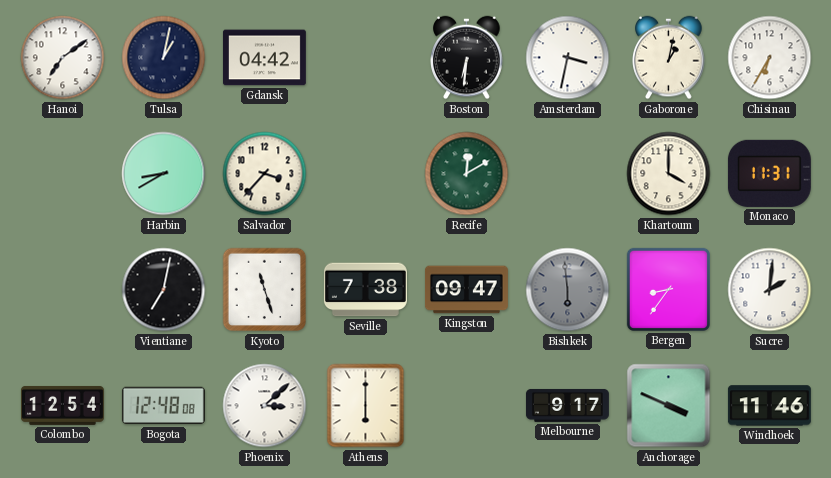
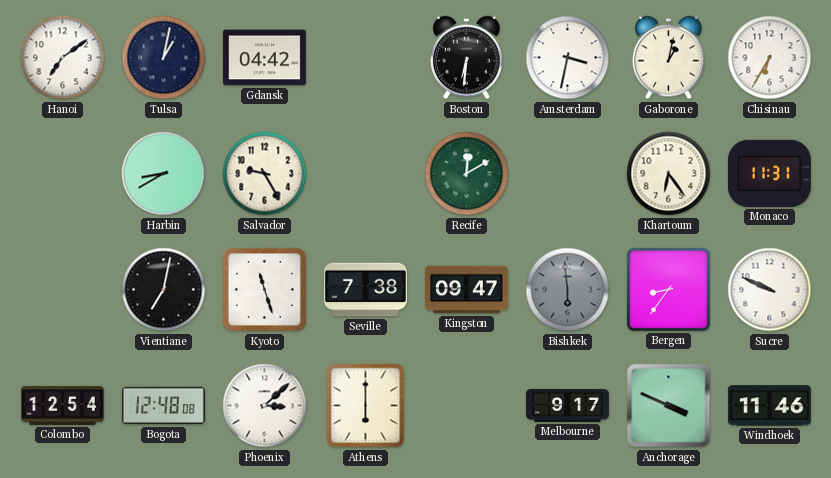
Salvador: 3:37 -> 9:25
Khartoum: 4:00 -> 6:24
Sucre: 2:01 -> 9:49
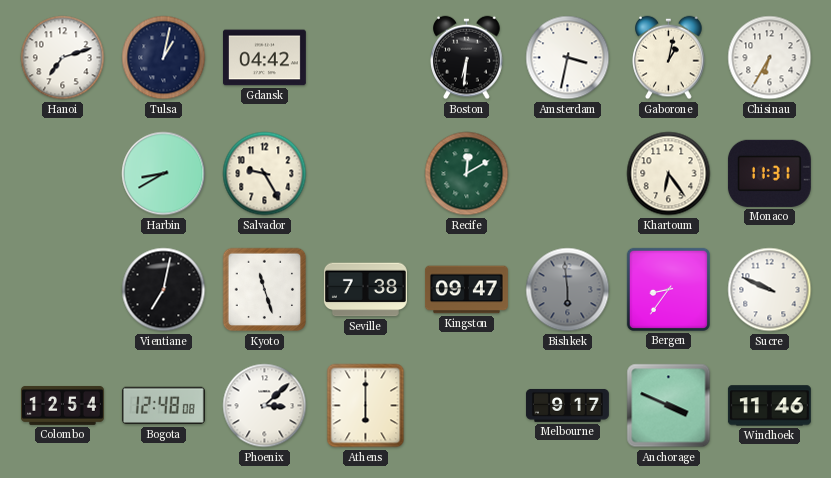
Hanoi: 7:09 -> 7:12
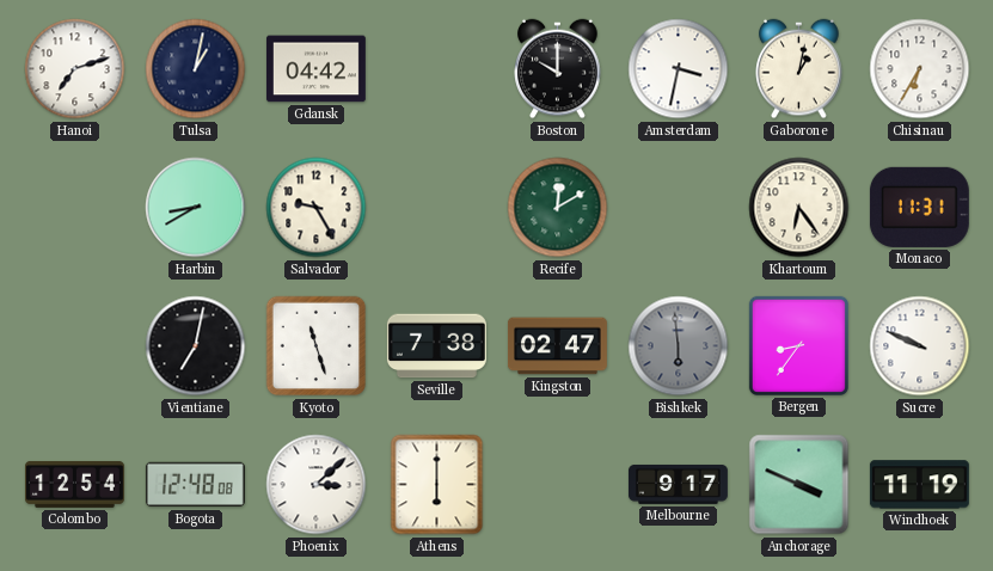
Boston: 6:31 -> 10:00
Kingston: 09:47 -> 02:47
Windhoek: 11:46 -> 11:19
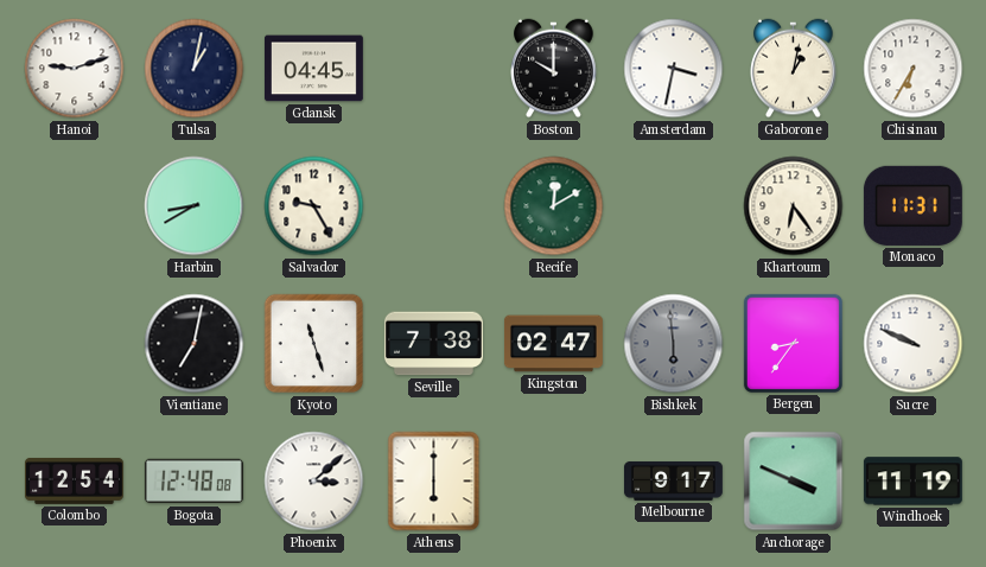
Hanoi: 7:12 -> 9:12
Gdansk: 04:42 -> 04:45
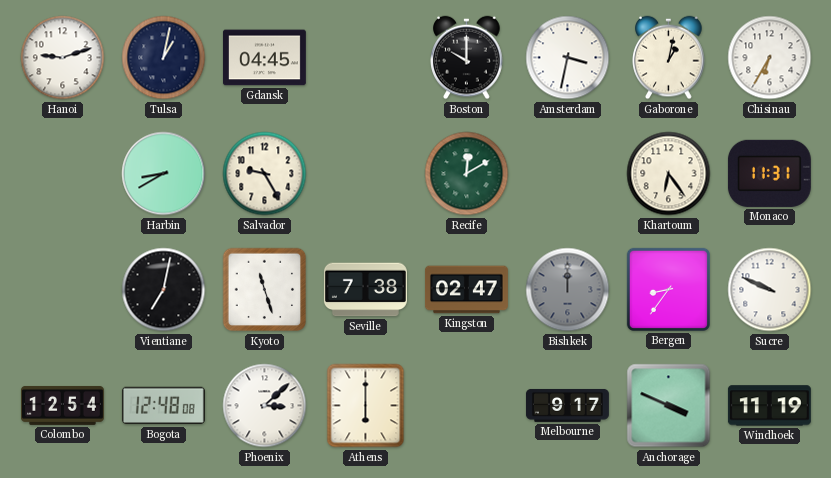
Bishkek: 5:59 -> 12:00
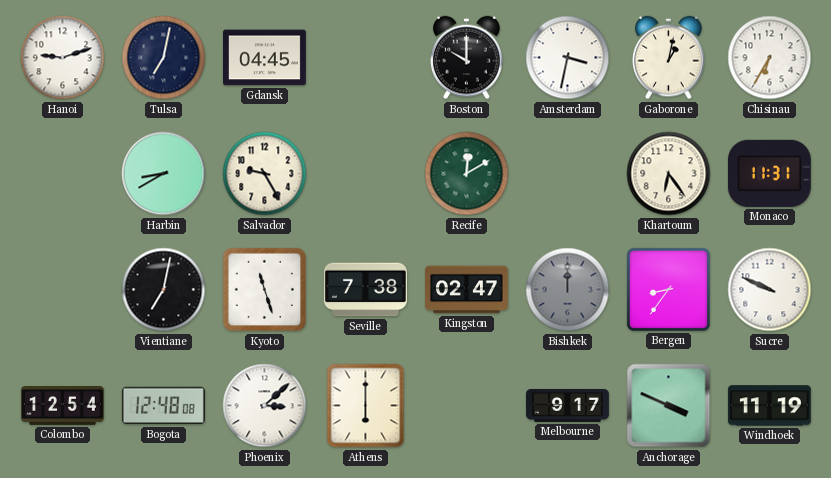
Tulsa: 1:02 -> 7:02
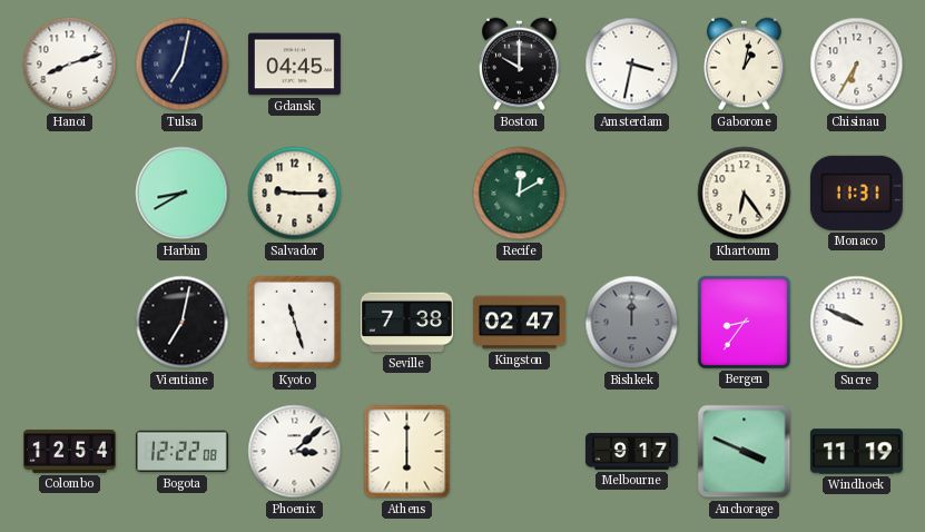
Hanoi: 9:12 -> 8:12
Salvador: 9:25 -> 9:15
Bogota: 12:48 -> 12:22
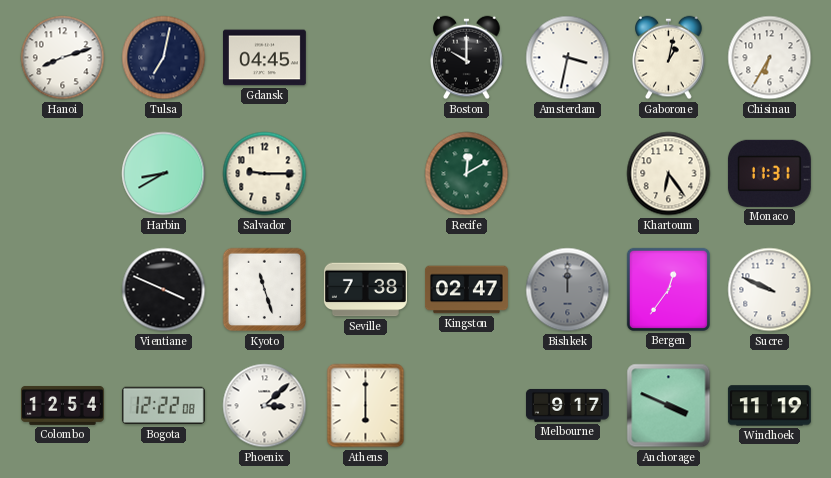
Vientiane: 7:02 -> 3:49
Bergen: 8:36 -> 12:36
